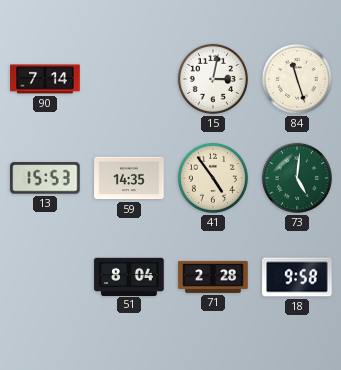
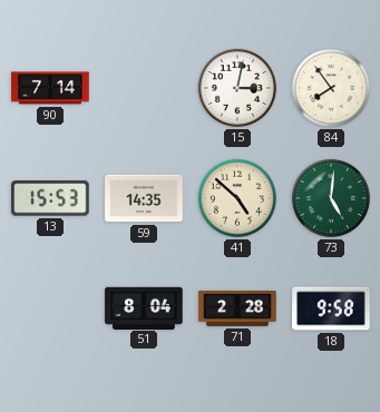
84: 11:27 -> 7:54
41: 4:54 -> 4:52
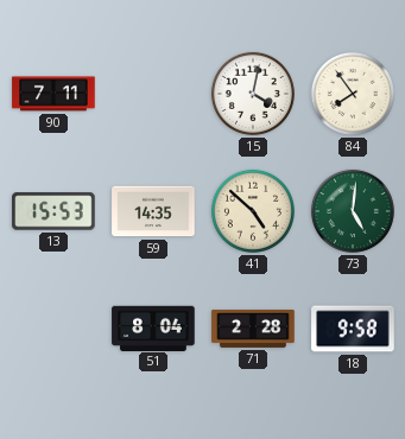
90: 7:14 -> 7:11
15: 3:02 -> 4:02
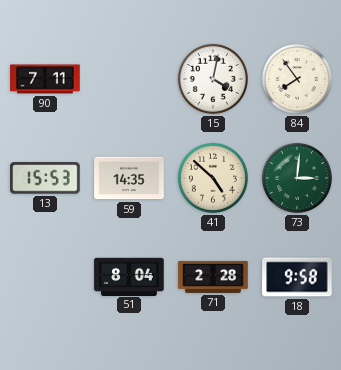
73: 5:01 -> 3:01
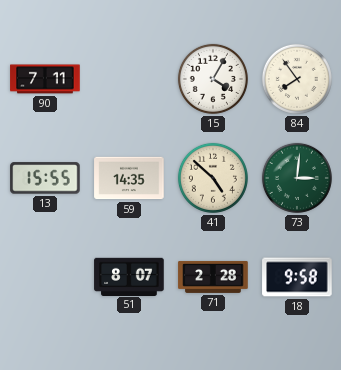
15: 4:02 -> 4:05
13: 15:53 -> 15:55
51: 8:04 -> 8:07
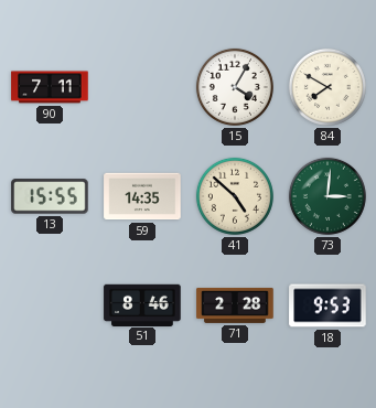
84: 7:54 -> 7:50
51: 8:07 -> 8:46
18: 9:58 -> 9:53
